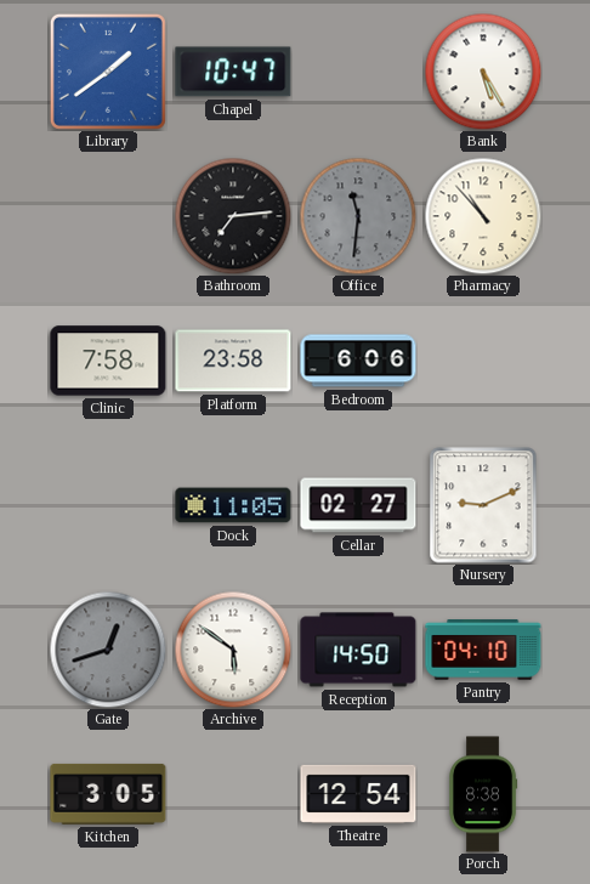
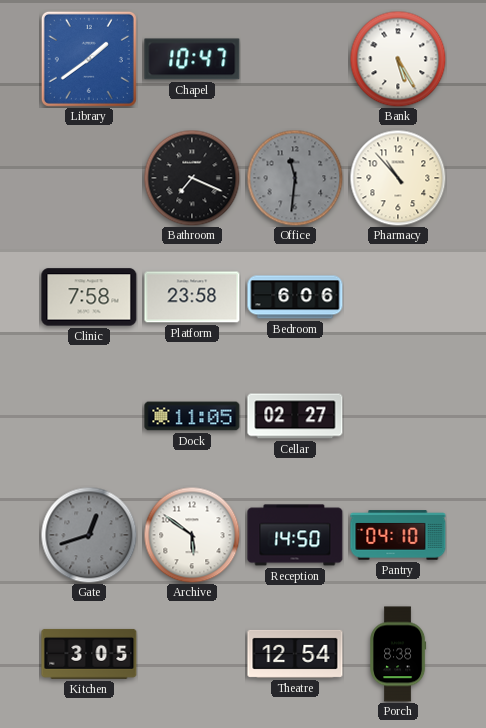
Bathroom: 7:14 -> 7:19
Nursery: 9:11 -> none
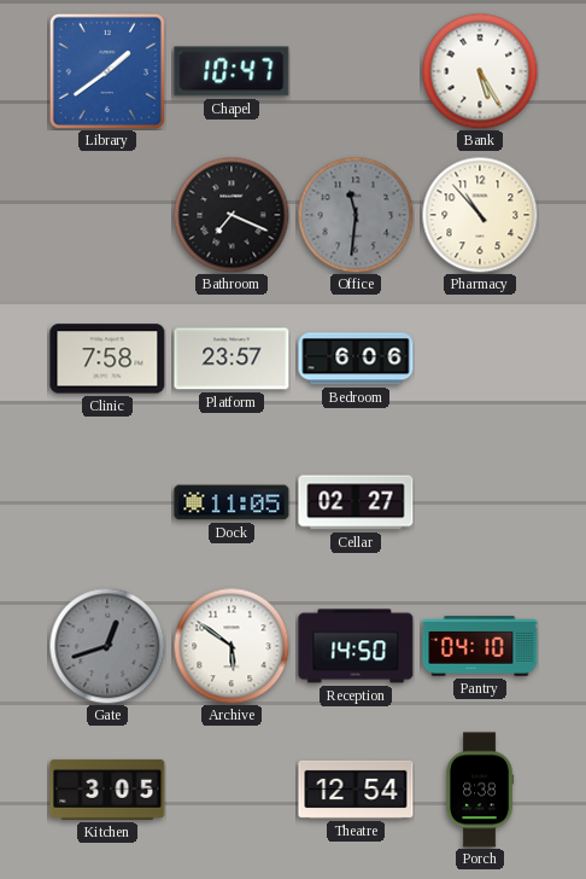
Platform: 23:58 -> 23:57
